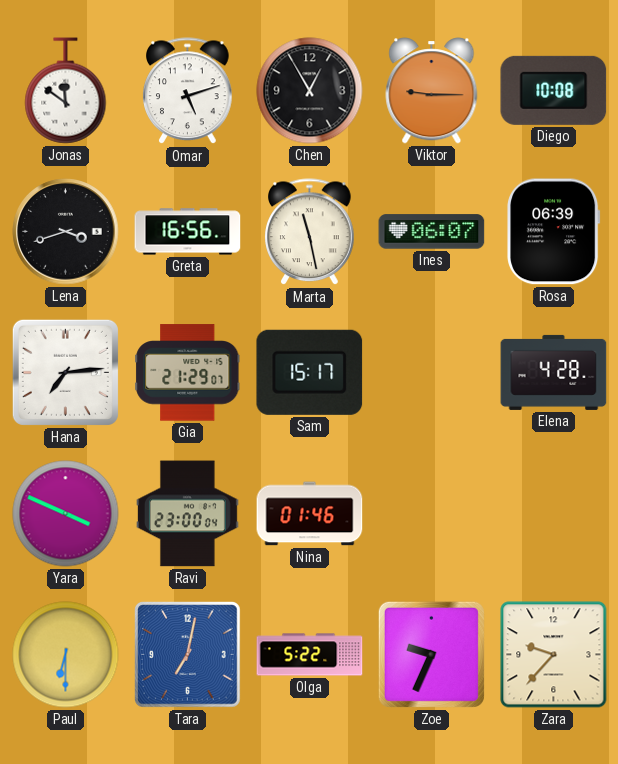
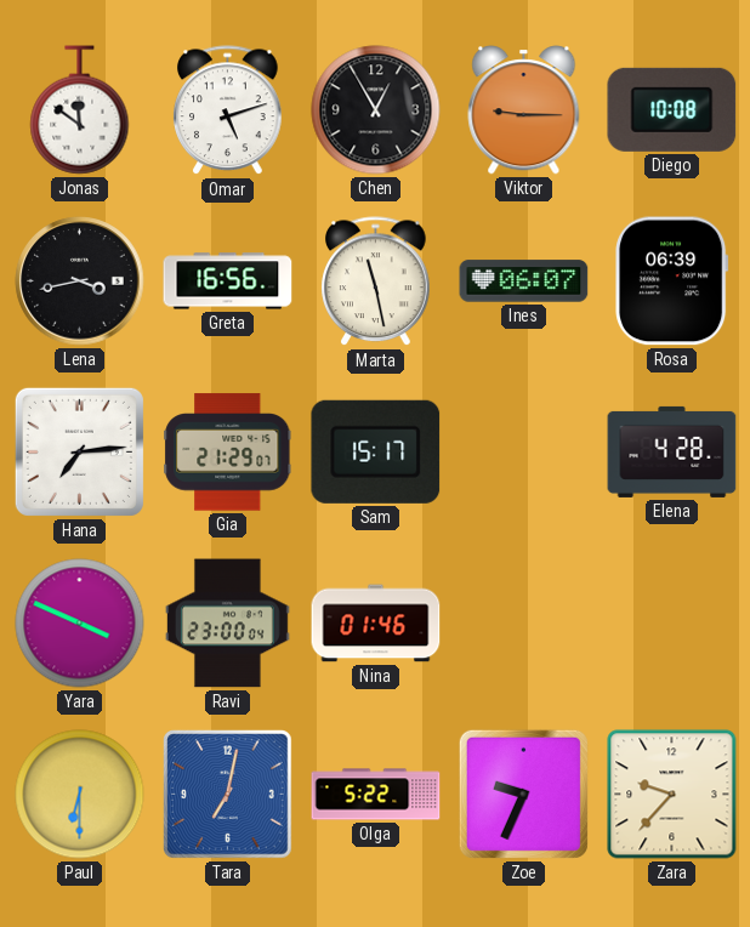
Lena: 3:42 -> 3:43
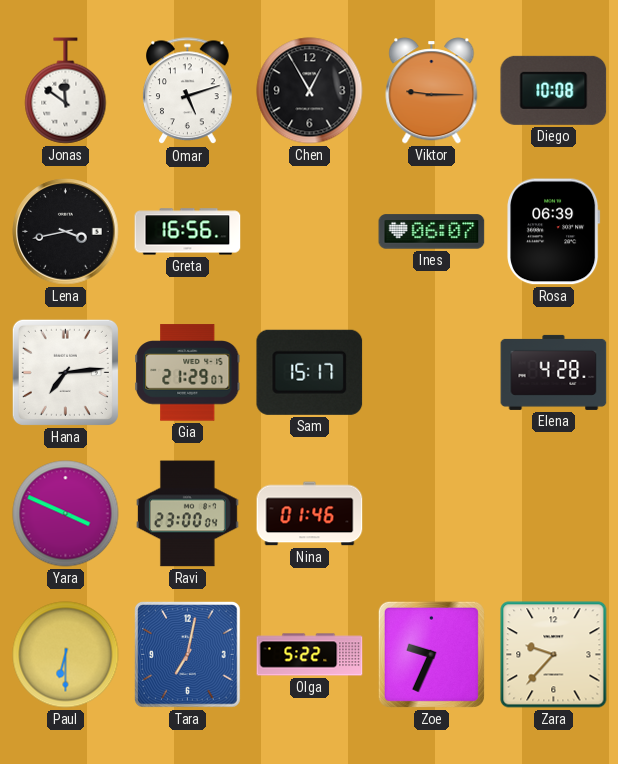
Marta: 11:28 -> none
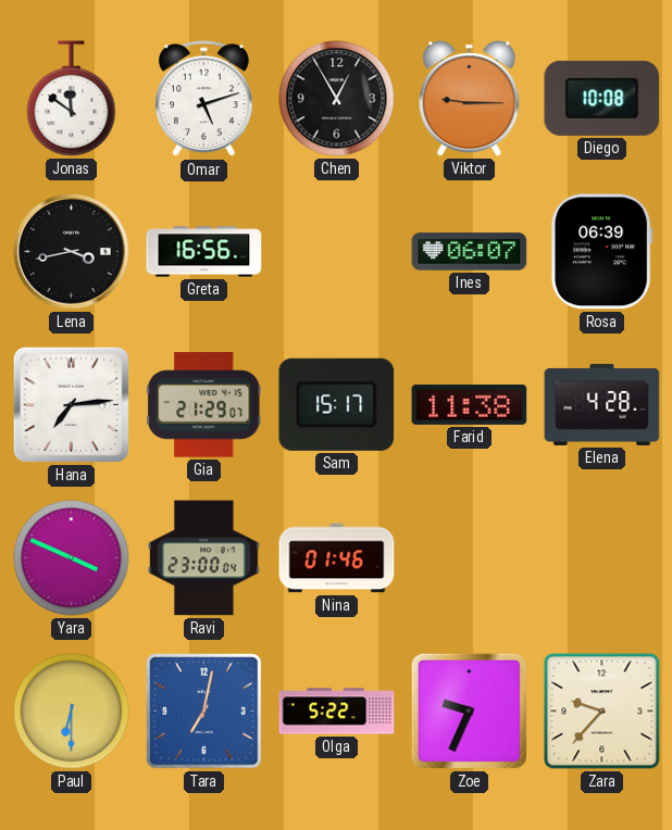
Farid: none -> 11:38
